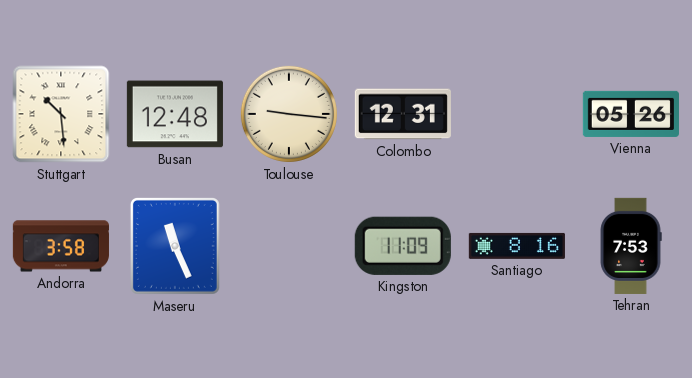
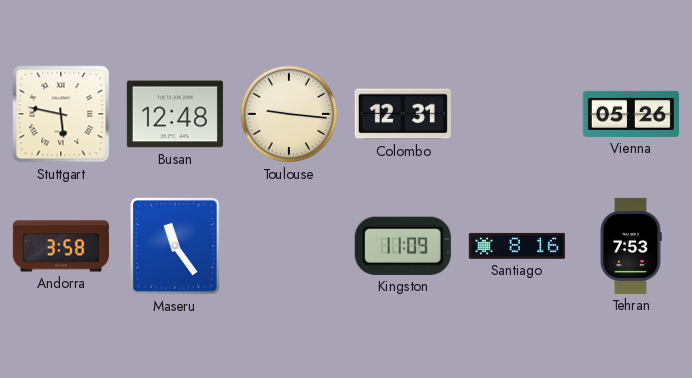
Stuttgart: 10:29 -> 5:47
Maseru: 11:26 -> 11:24
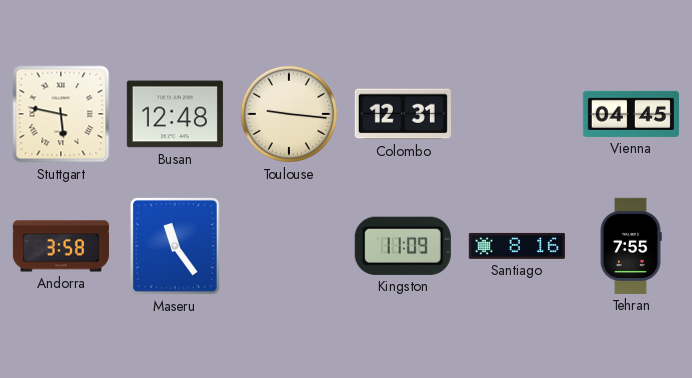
Vienna: 05:26 -> 04:45
Tehran: 7:53 -> 7:55
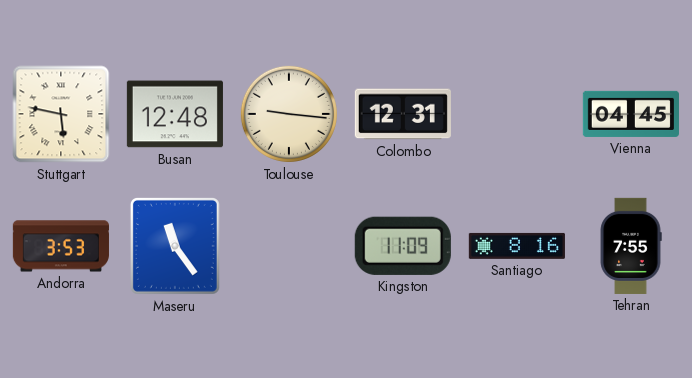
Andorra: 3:58 -> 3:53
